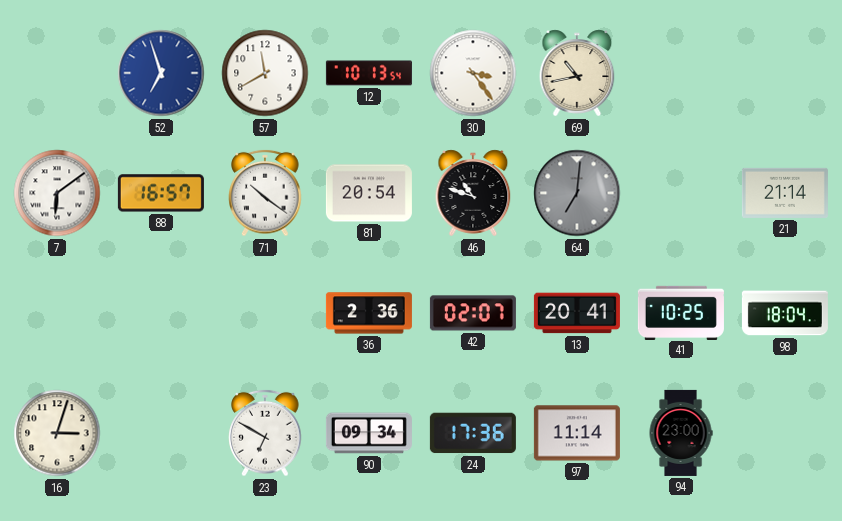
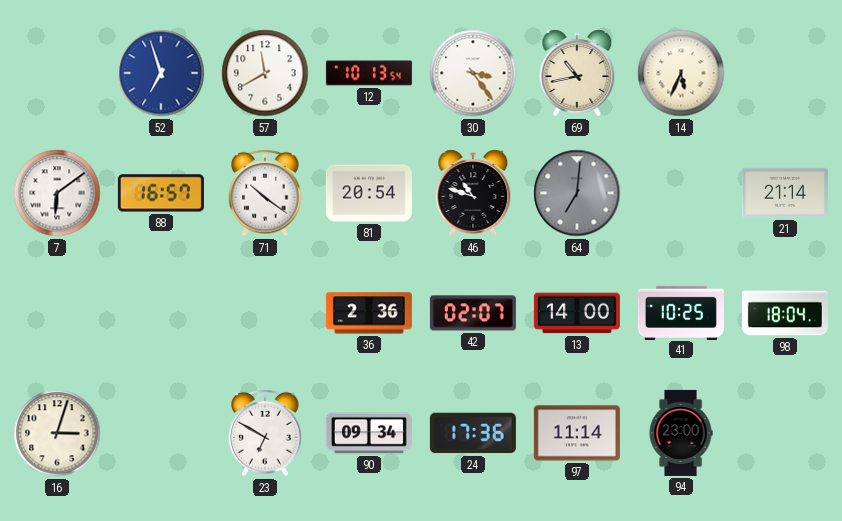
14: none -> 5:34
13: 20:41 -> 14:00
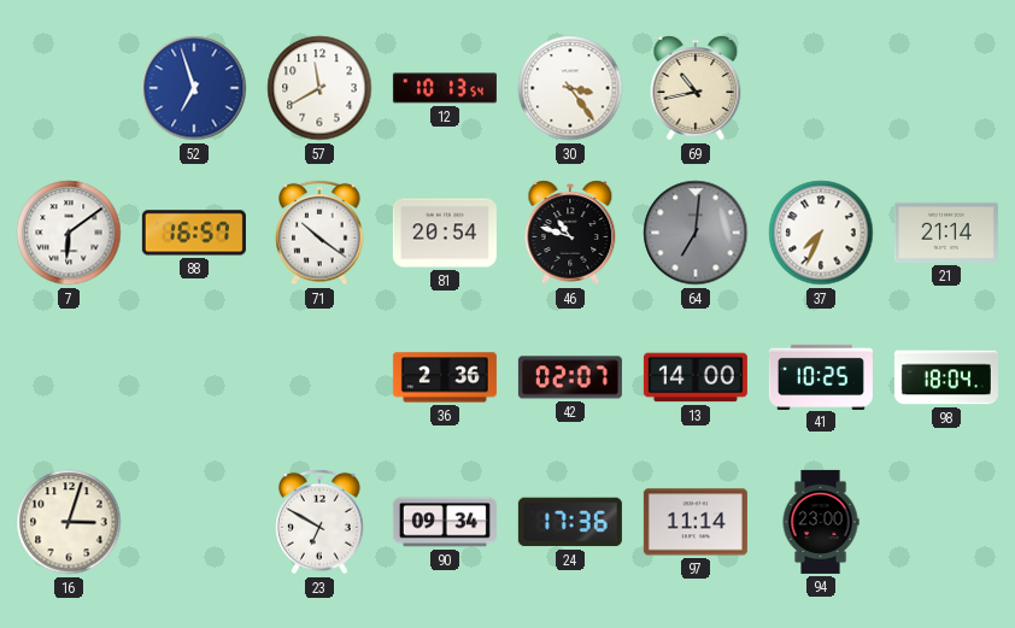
14: 5:34 -> none
37: none -> 7:34
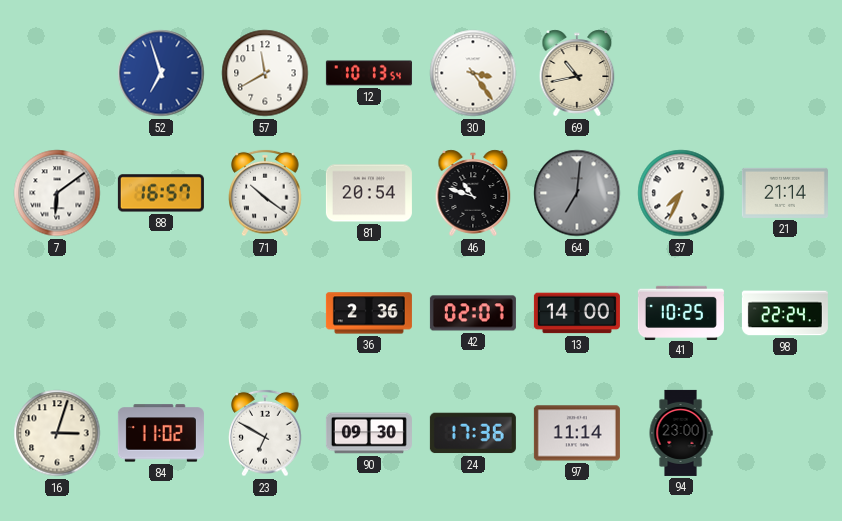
98: 18:04 -> 22:24
84: none -> 11:02
90: 09:34 -> 09:30
